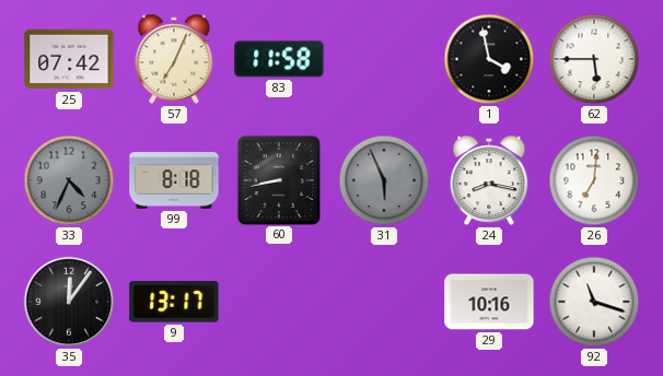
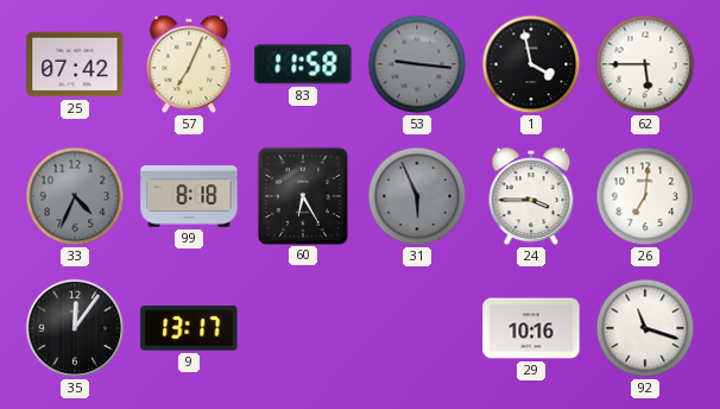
53: none -> 9:16
60: 8:43 -> 6:25
24: 8:17 -> 3:45
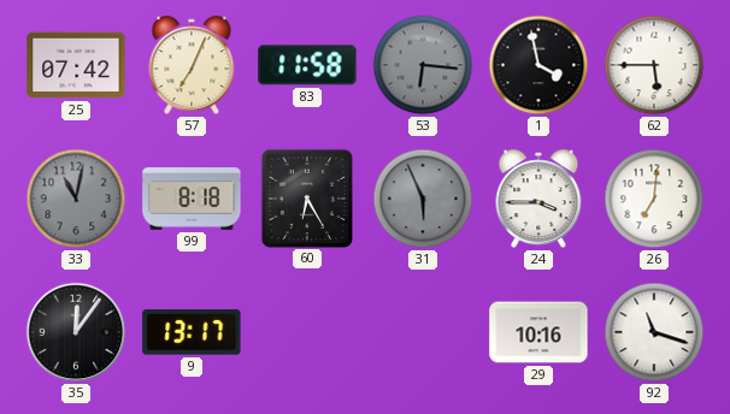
53: 9:16 -> 6:16
33: 4:34 -> 11:02
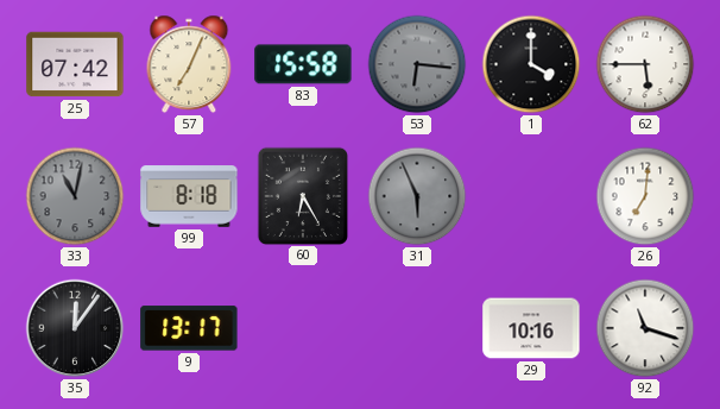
83: 11:58 -> 15:58
1: 3:58 -> 4:00
24: 3:45 -> none
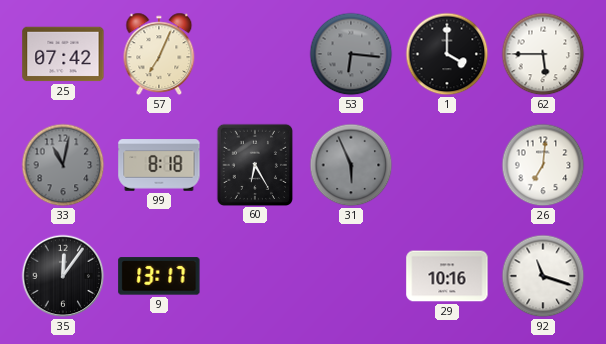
83: 15:58 -> none
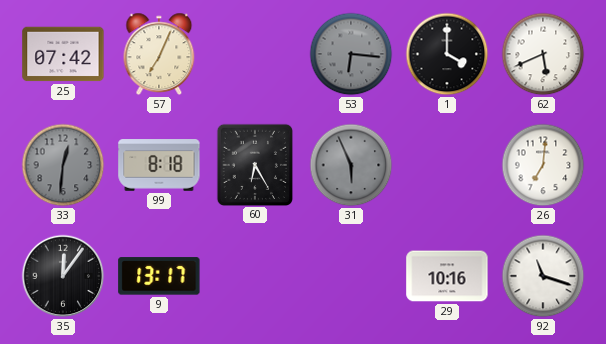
62: 5:45 -> 5:41
33: 11:02 -> 12:31
